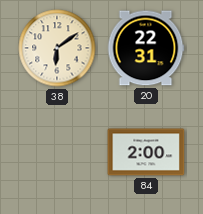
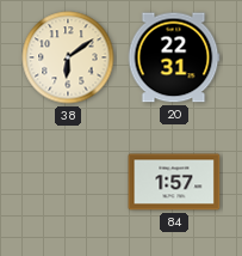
84: 2:00 -> 1:57
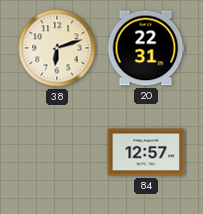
38: 6:09 -> 6:12
84: 1:57 -> 12:57
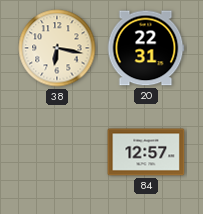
38: 6:12 -> 6:17
